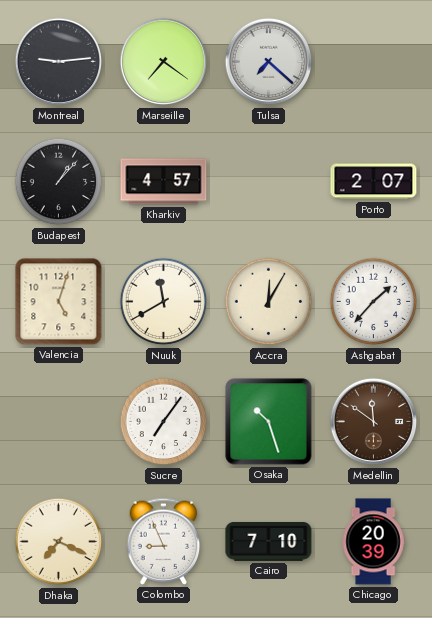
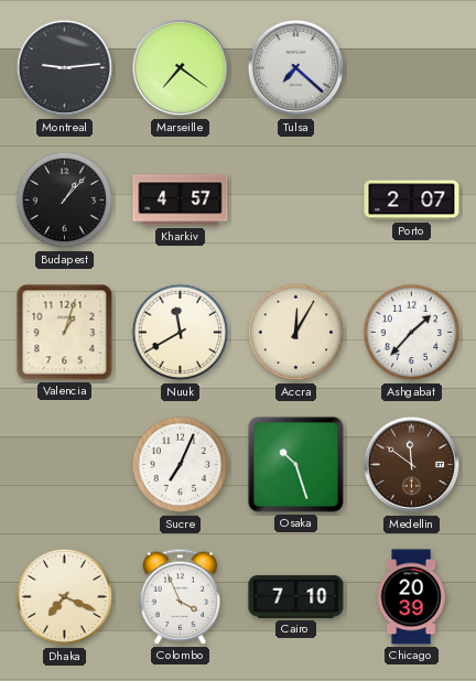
Valencia: 5:03 -> 1:03
Sucre: 7:06 -> 7:04
Colombo: 8:56 -> 3:56
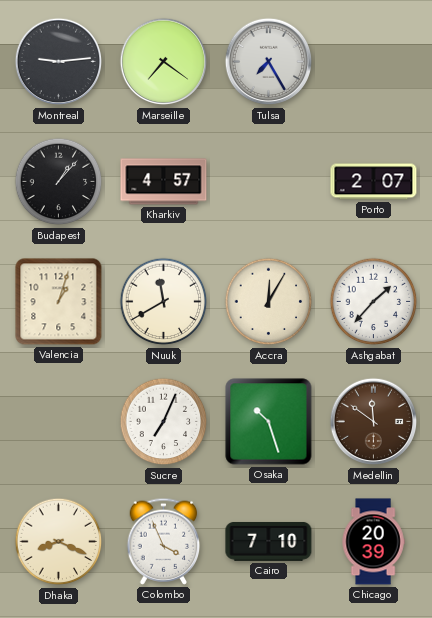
Tulsa: 7:22 -> 7:25
Dhaka: 7:19 -> 8:19
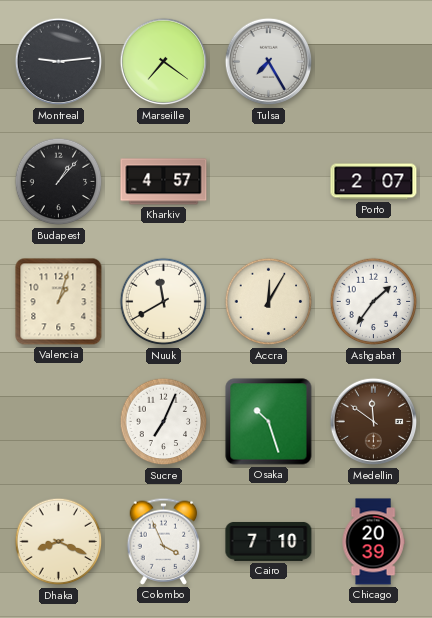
Ashgabat: 1:37 -> 1:36
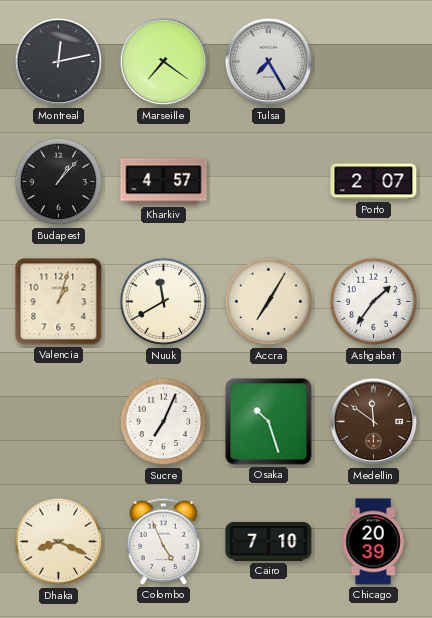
Montreal: 9:14 -> 12:13
Accra: 12:05 -> 7:05
Colombo: 3:56 -> 4:56
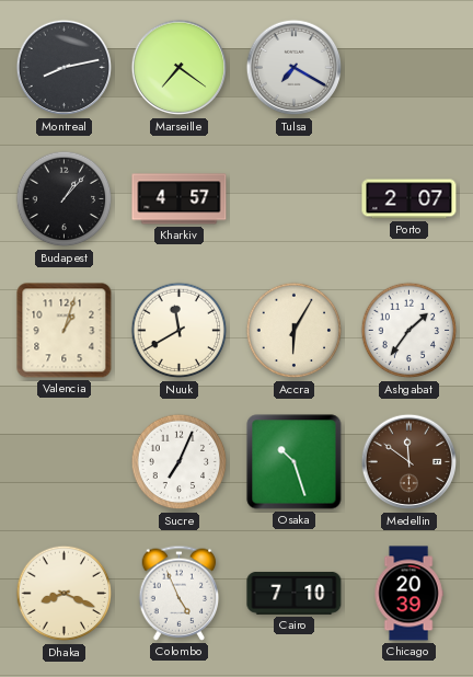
Montreal: 12:13 -> 8:13
Tulsa: 7:25 -> 7:20
Accra: 7:05 -> 6:05
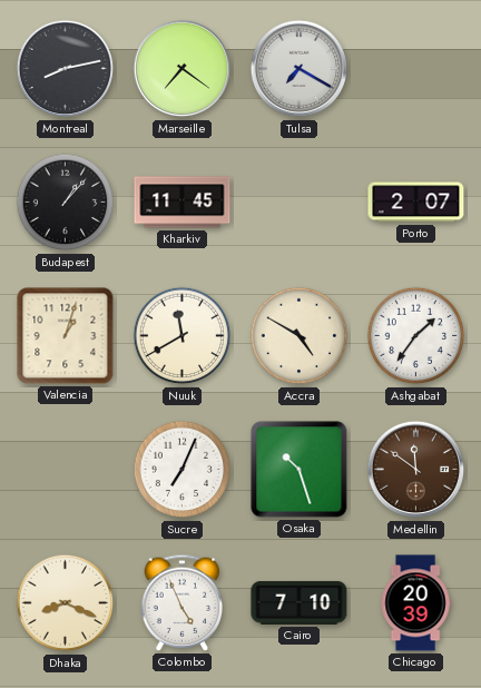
Kharkiv: 4:57 -> 11:45
Accra: 6:05 -> 4:50
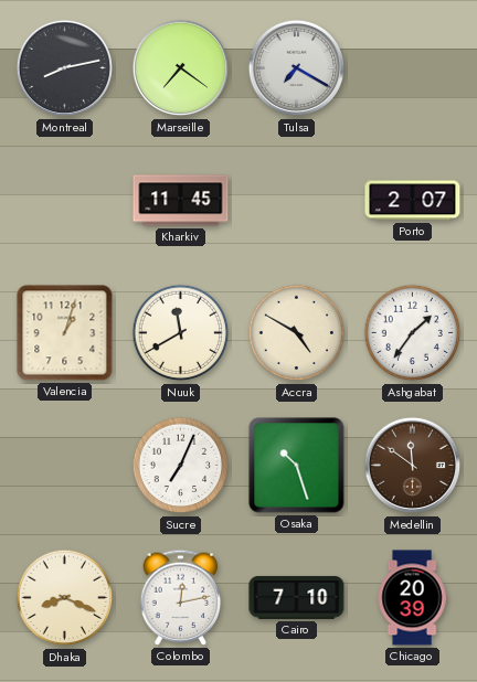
Budapest: 1:07 -> none
Colombo: 4:56 -> 12:13
